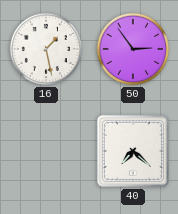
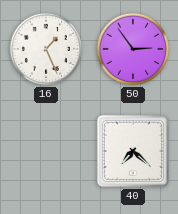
16: 1:28 -> 1:26
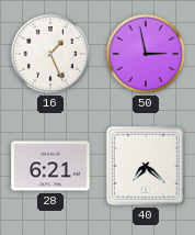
50: 2:54 -> 2:58
28: none -> 6:21
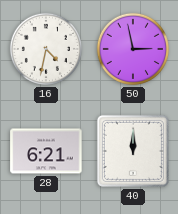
16: 1:26 -> 4:32
40: 7:22 -> 12:00
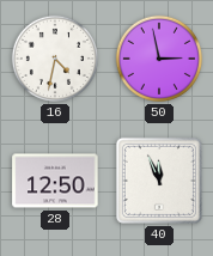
28: 6:21 -> 12:50
40: 12:00 -> 11:56
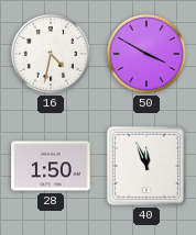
50: 2:58 -> 3:50
28: 12:50 -> 1:50
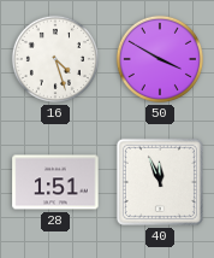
16: 4:32 -> 4:27
28: 1:50 -> 1:51
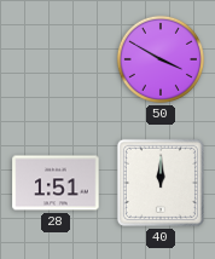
16: 4:27 -> none
40: 11:56 -> 12:00
